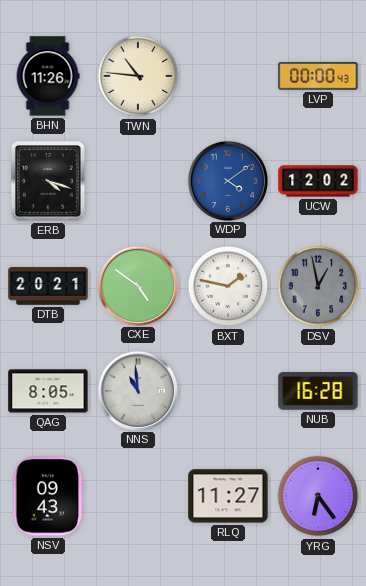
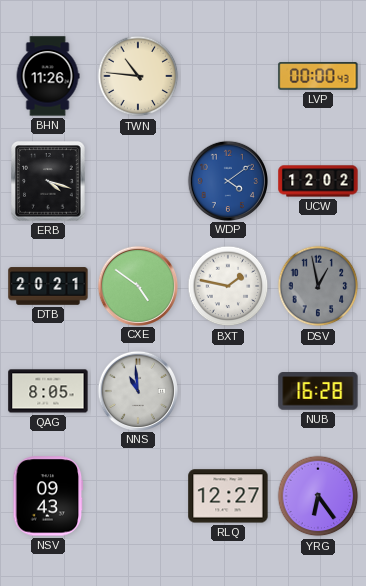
RLQ: 11:27 -> 12:27
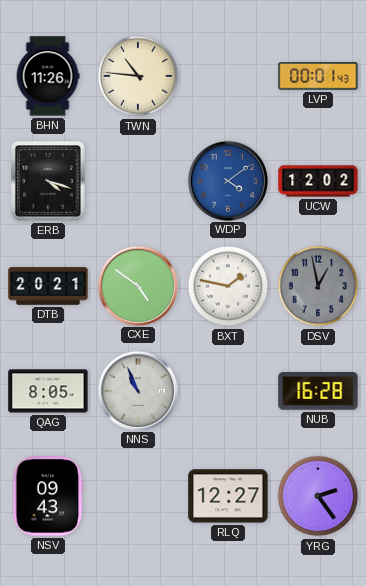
LVP: 00:00 -> 00:01
NNS: 10:59 -> 10:56
YRG: 6:24 -> 2:24
